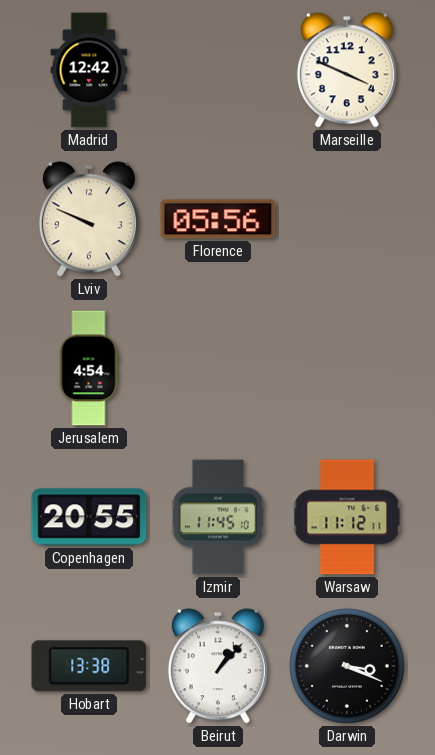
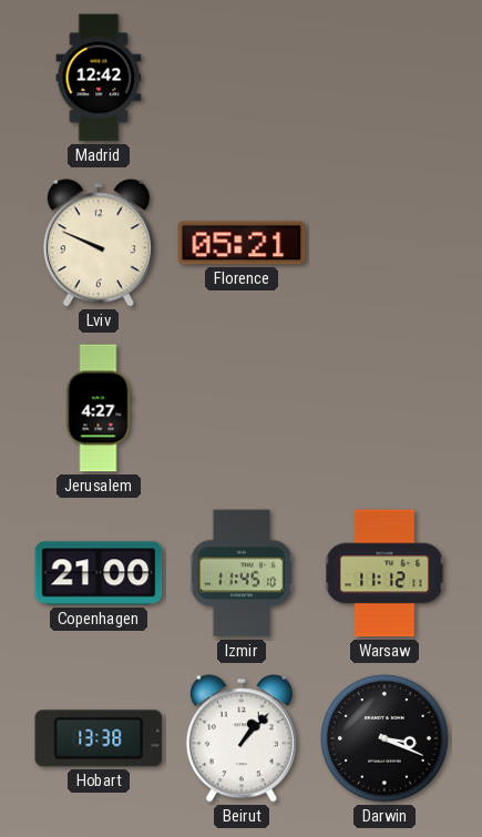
Marseille: 3:49 -> none
Florence: 05:56 -> 05:21
Jerusalem: 4:54 -> 4:27
Copenhagen: 20:55 -> 21:00
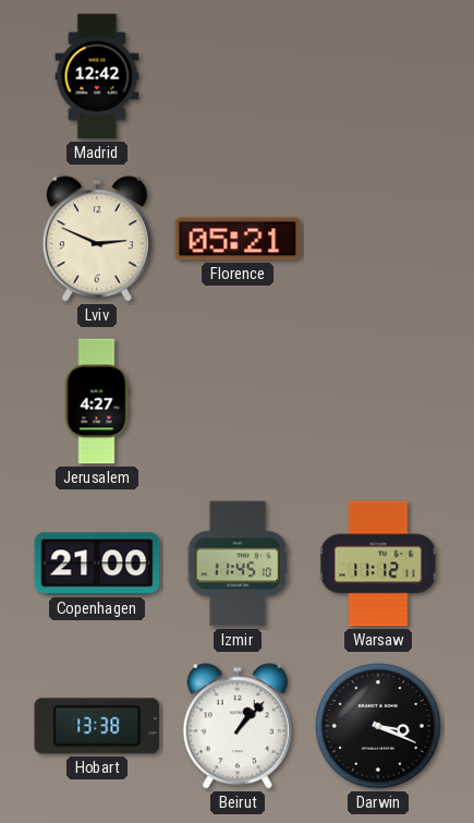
Lviv: 9:49 -> 2:49
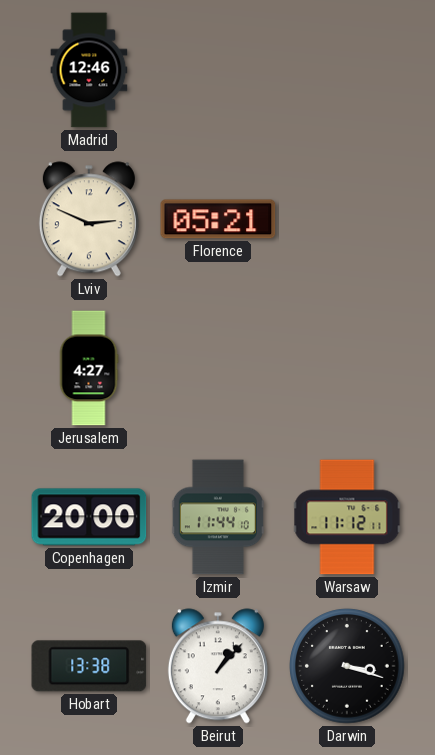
Madrid: 12:42 -> 12:46
Copenhagen: 21:00 -> 20:00
Izmir: 11:45 -> 11:44
Darwin: 3:19 -> 3:18
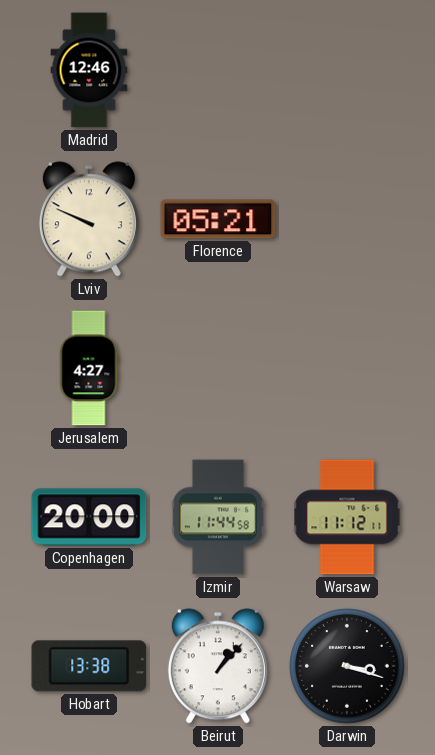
Lviv: 2:49 -> 9:49
Izmir: 11:44:10 -> 11:44:58
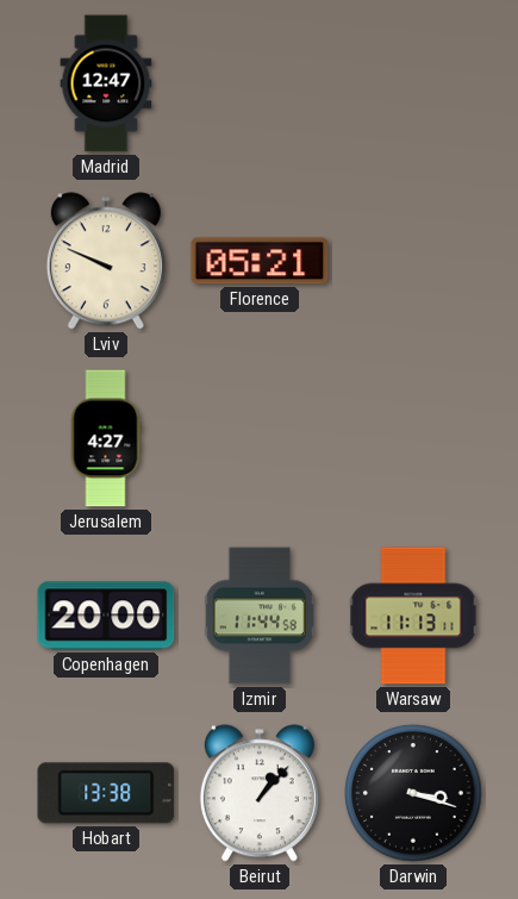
Madrid: 12:46 -> 12:47
Warsaw: 11:12 -> 11:13
